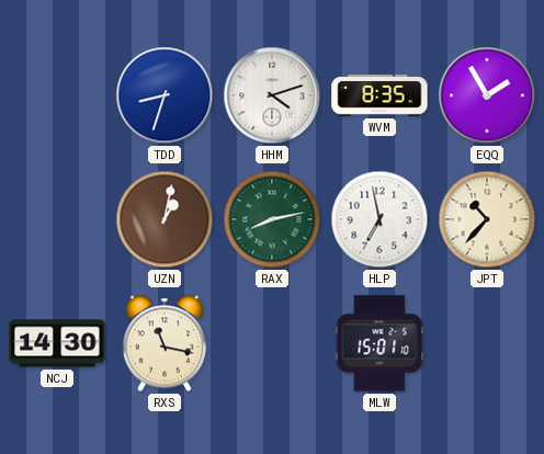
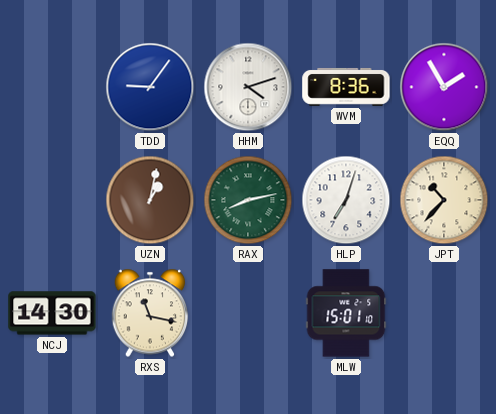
TDD: 8:33 -> 9:06
WVM: 8:35 -> 8:36
HLP: 6:58 -> 7:03
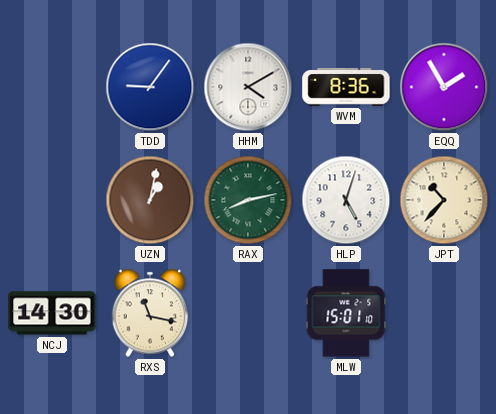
HHM: 4:12 -> 4:10
HLP: 7:03 -> 5:03
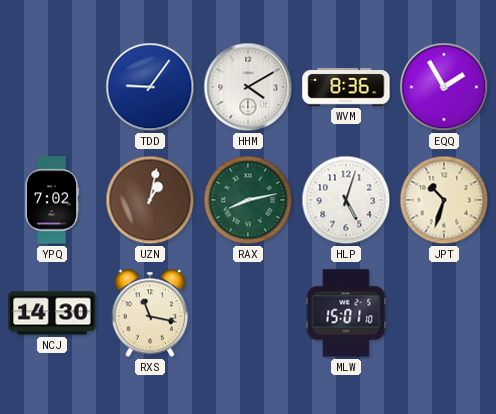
YPQ: none -> 7:02
JPT: 10:37 -> 10:33
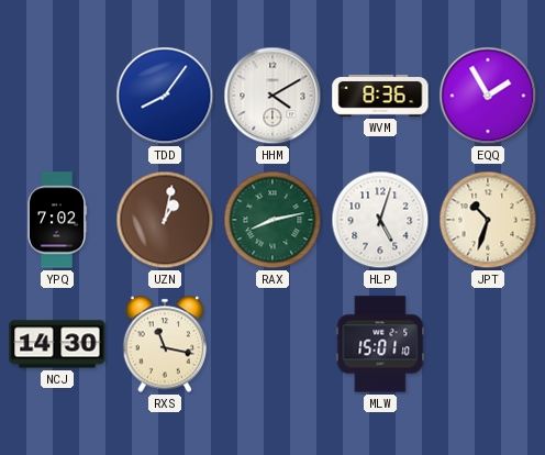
TDD: 9:06 -> 8:06
